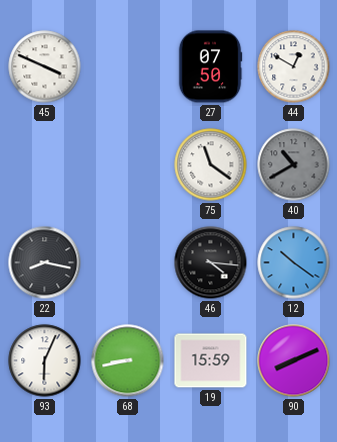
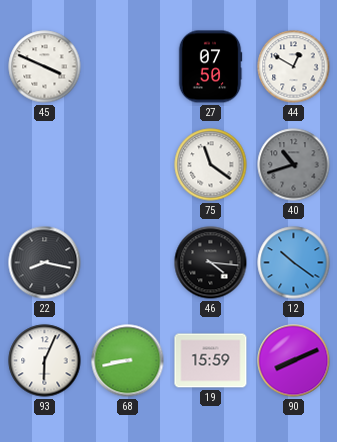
40: 10:40 -> 10:42
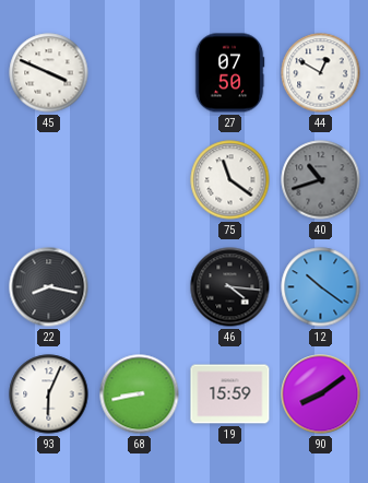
90: 8:11 -> 8:09
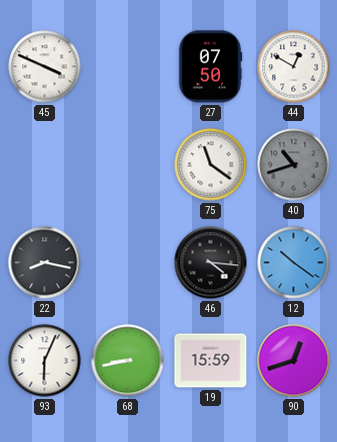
90: 8:09 -> 12:42
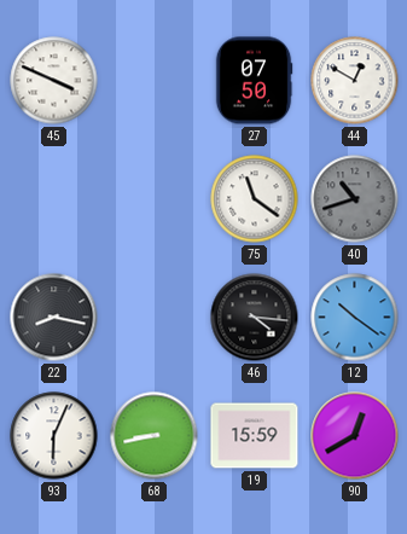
90: 12:42 -> 12:40
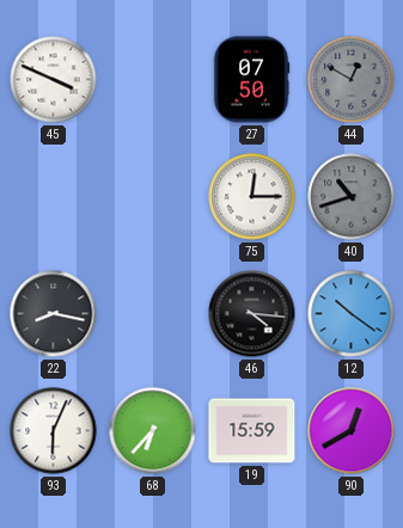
44 dial: white -> grey
75: 11:21 -> 12:15
68: 8:43 -> 6:37
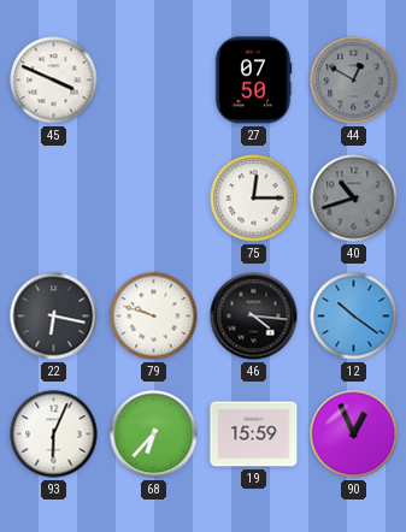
22: 8:17 -> 6:17
79: none -> 9:48
90: 12:40 -> 12:56
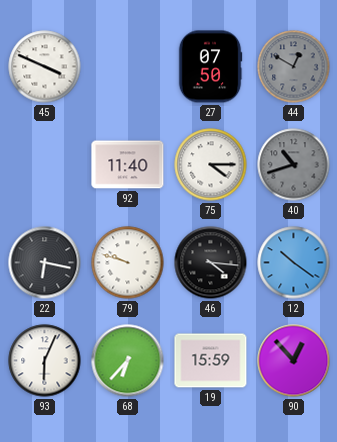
92: none -> 11:40
75: 12:15 -> 4:15
90: 12:56 -> 12:53
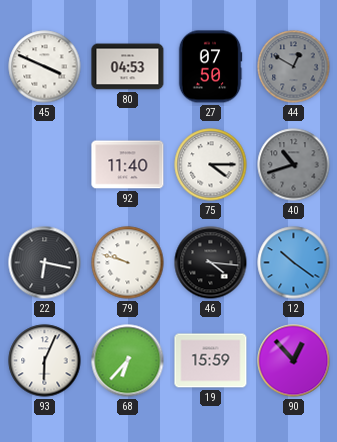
80: none -> 04:53
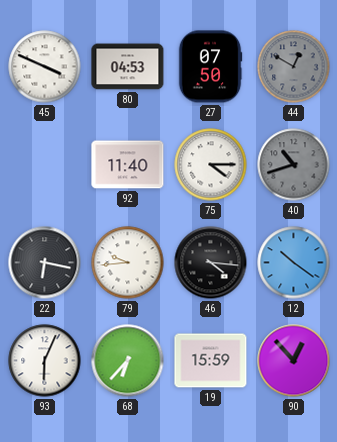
79: 9:48 -> 9:44
